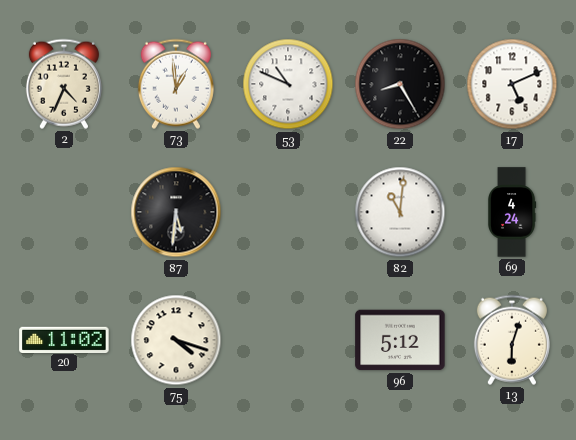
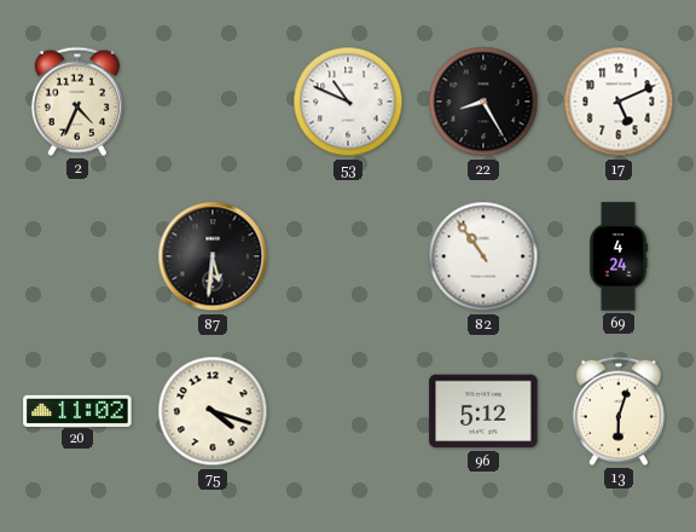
73: 12:59 -> none
82: 11:01 -> 10:54
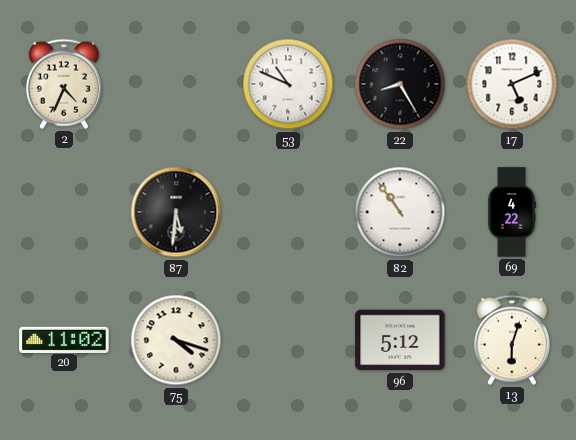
69: 4:24 -> 4:22
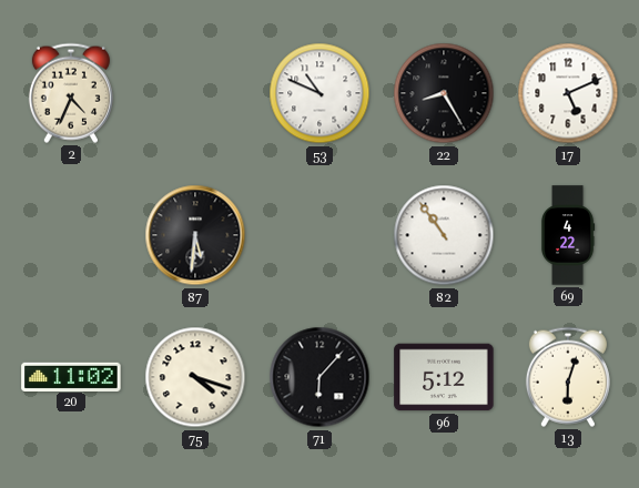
71: none -> 6:07
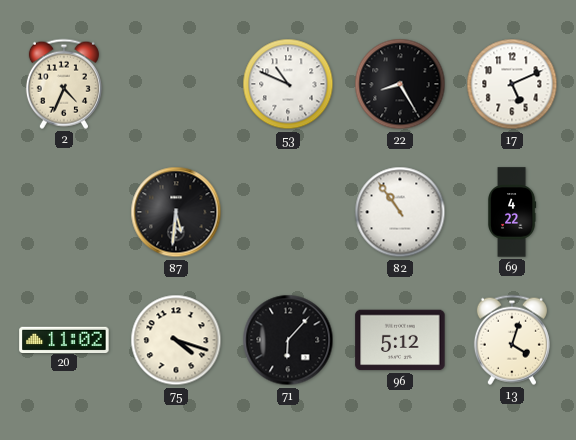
13: 6:03 -> 4:03
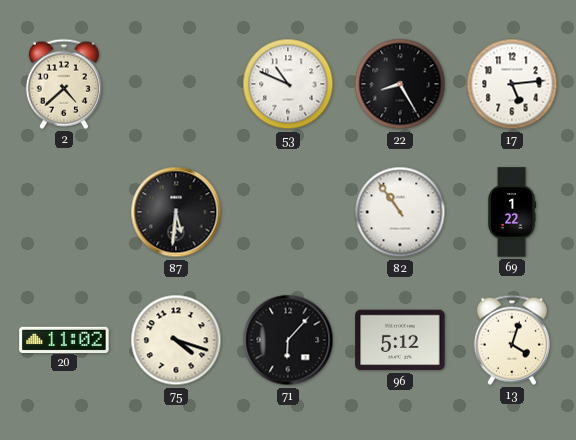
2: 4:34 -> 4:38
17: 5:11 -> 5:14
69: 4:22 -> 1:22
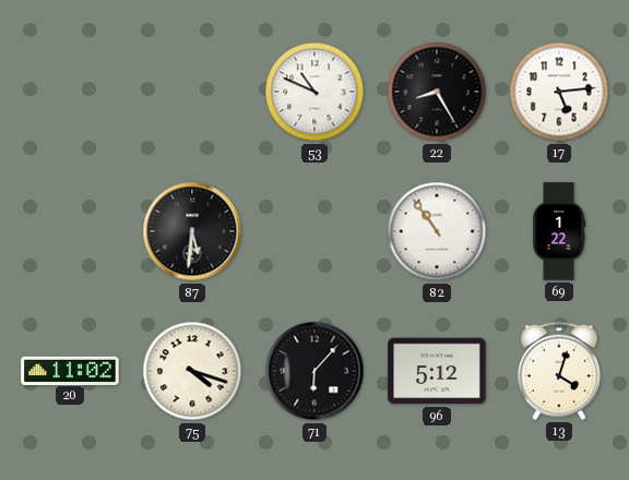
2: 4:38 -> none
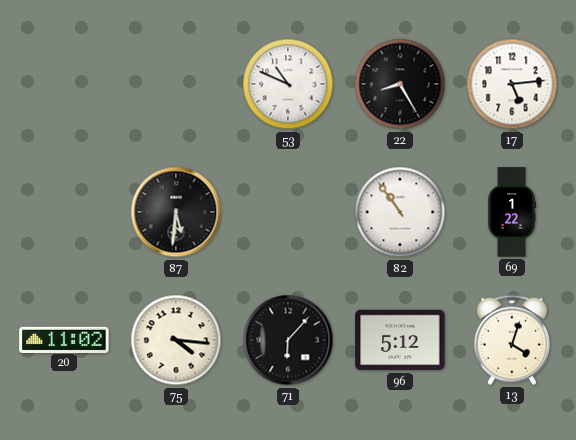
75: 4:18 -> 4:16
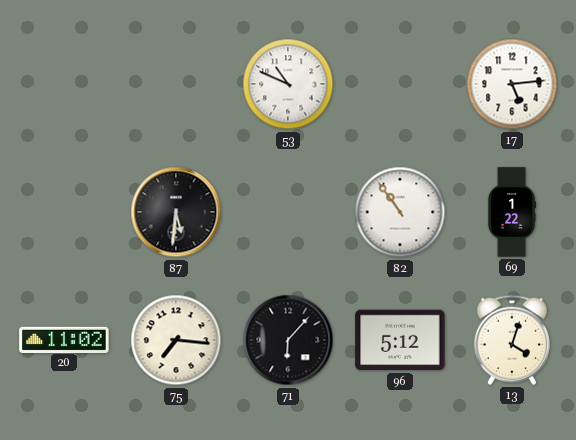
22: 8:25 -> none
75: 4:16 -> 7:16
